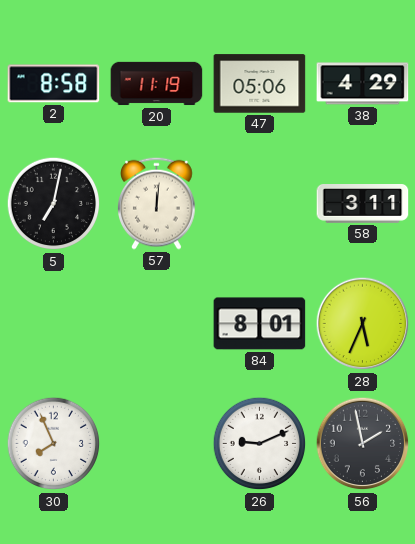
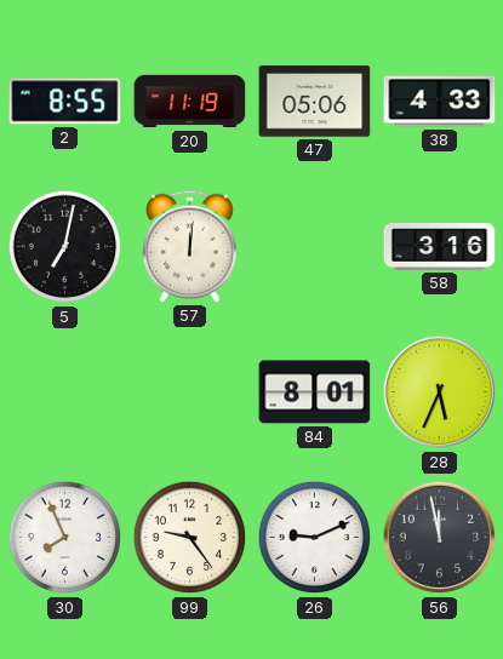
2: 8:58 -> 8:55
38: 4:29 -> 4:33
58: 3:11 -> 3:16
99: none -> 9:24
56: 1:58 -> 11:58
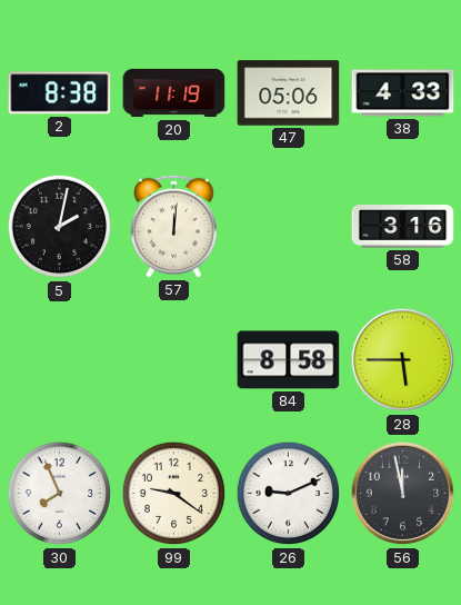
2: 8:55 -> 8:38
5: 7:02 -> 2:02
84: 8:01 -> 8:58
28: 5:34 -> 5:45
99: 9:24 -> 9:21
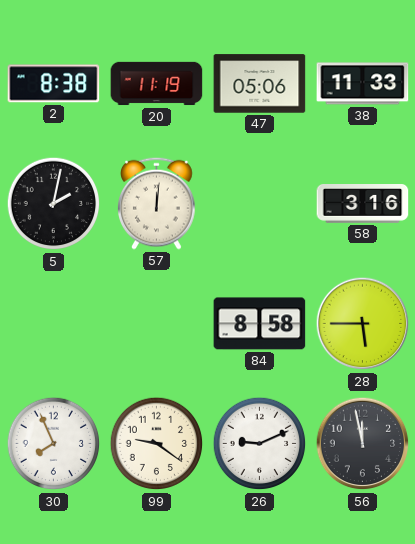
38: 4:33 -> 11:33
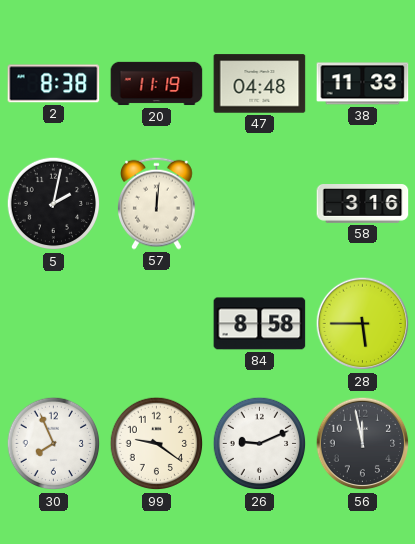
47: 05:06 -> 04:48
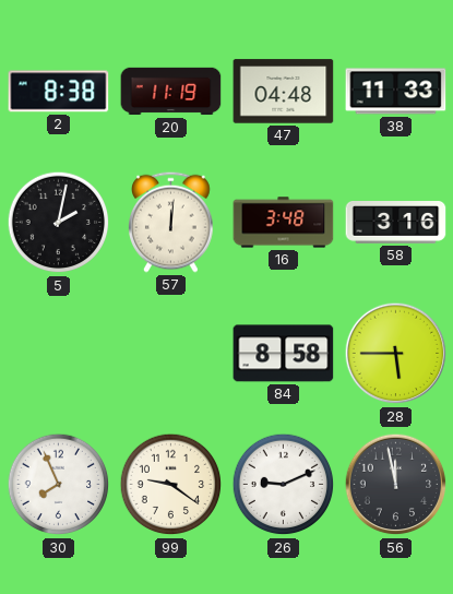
16: none -> 3:48
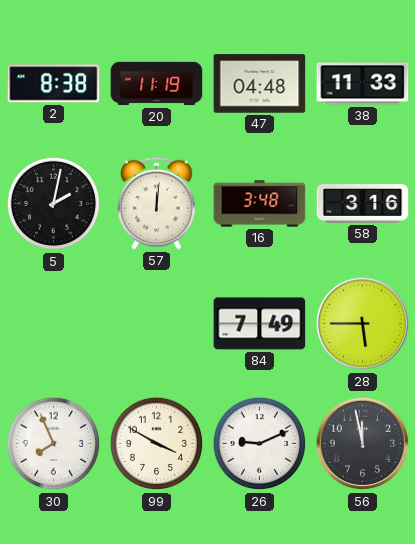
84: 8:58 -> 7:49
99: 9:21 -> 3:50
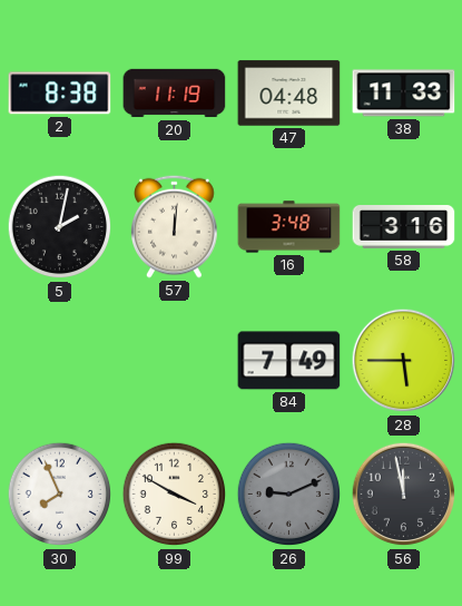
26 dial: white -> grey
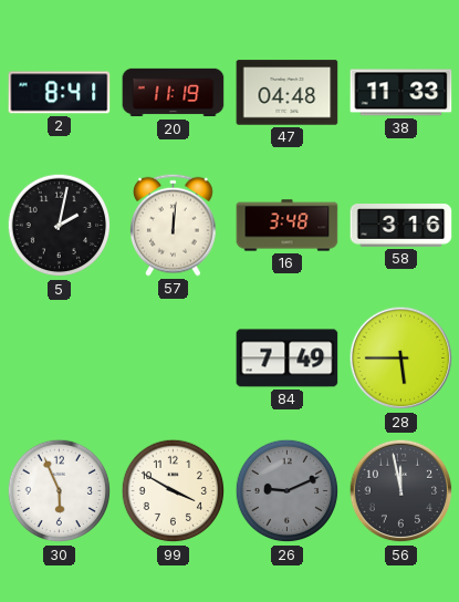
2: 8:38 -> 8:41
30: 7:56 -> 5:56
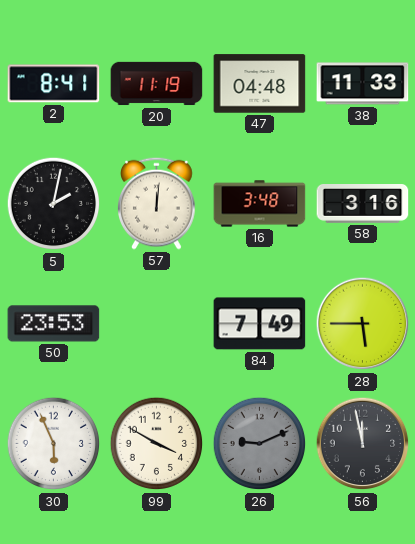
50: none -> 23:53
